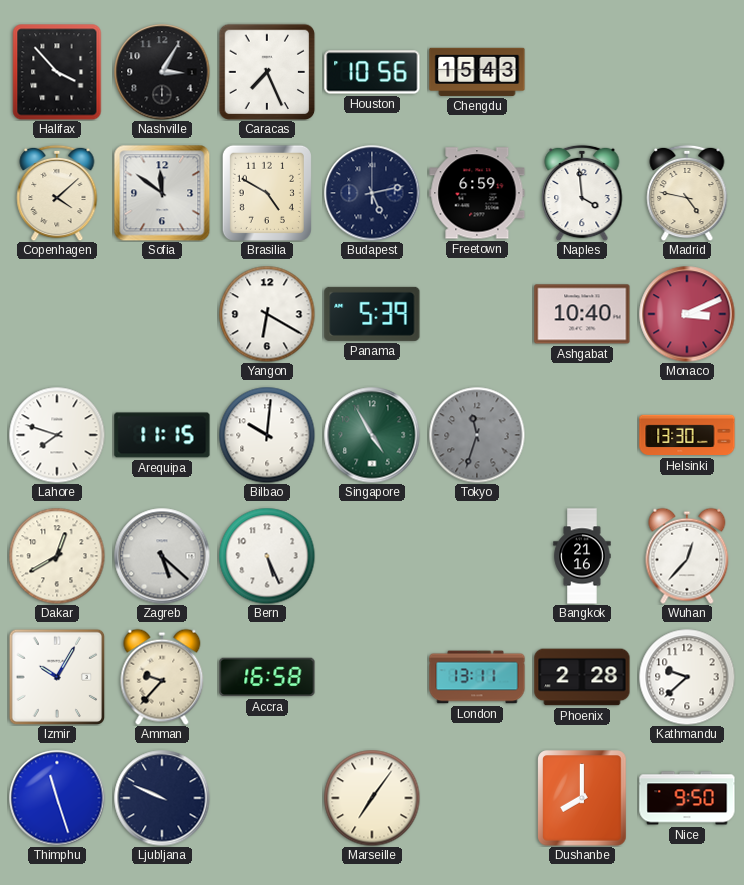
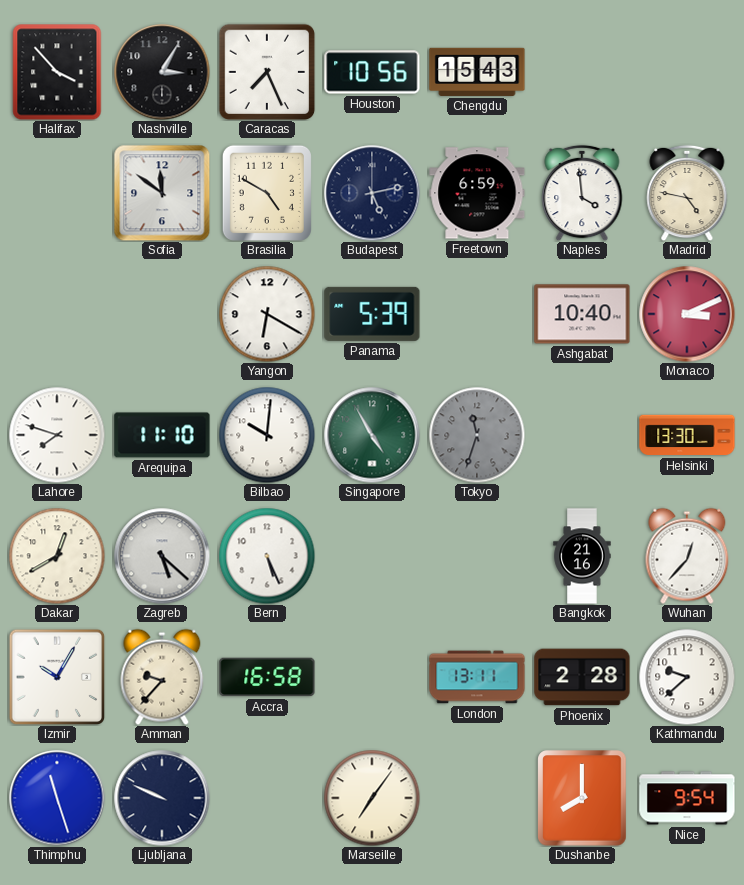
Copenhagen: 4:08 -> none
Arequipa: 11:15 -> 11:10
Nice: 9:50 -> 9:54
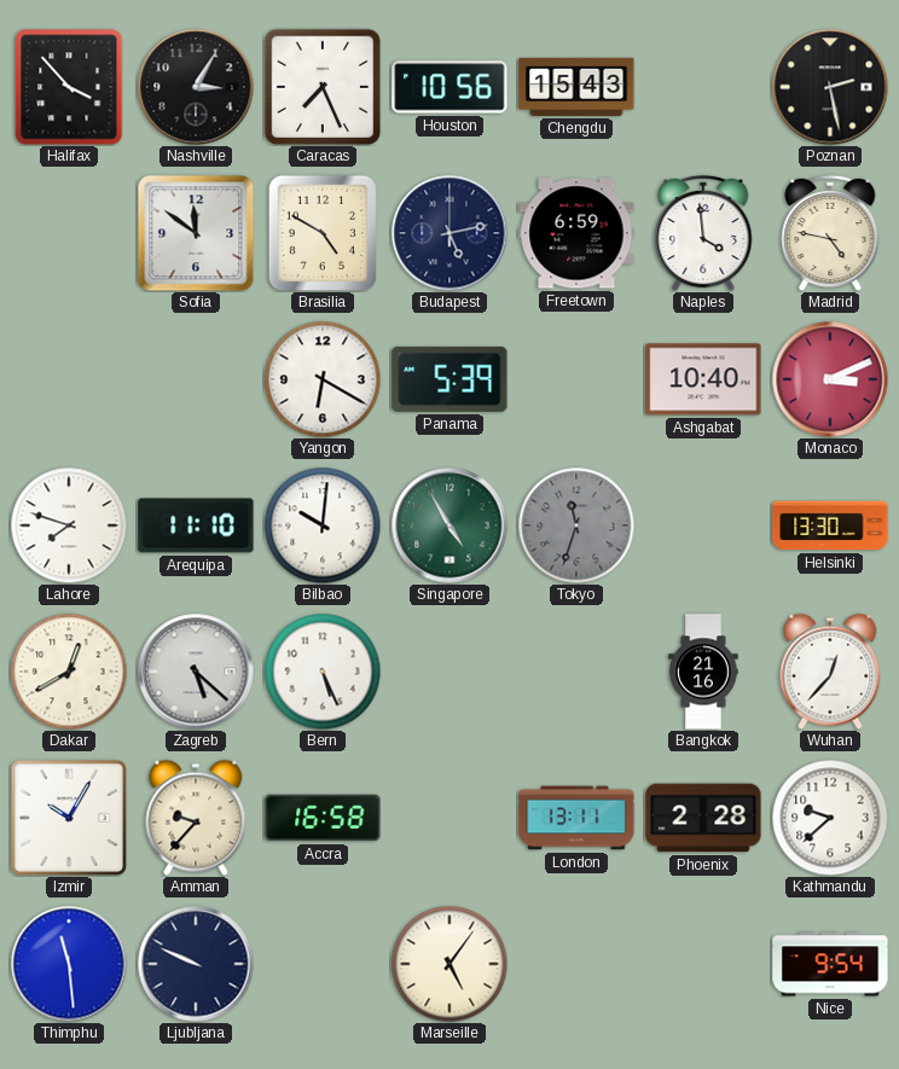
Poznan: none -> 2:28
Thimphu: 11:27 -> 11:29
Marseille: 7:06 -> 5:06
Dushanbe: 8:00 -> none
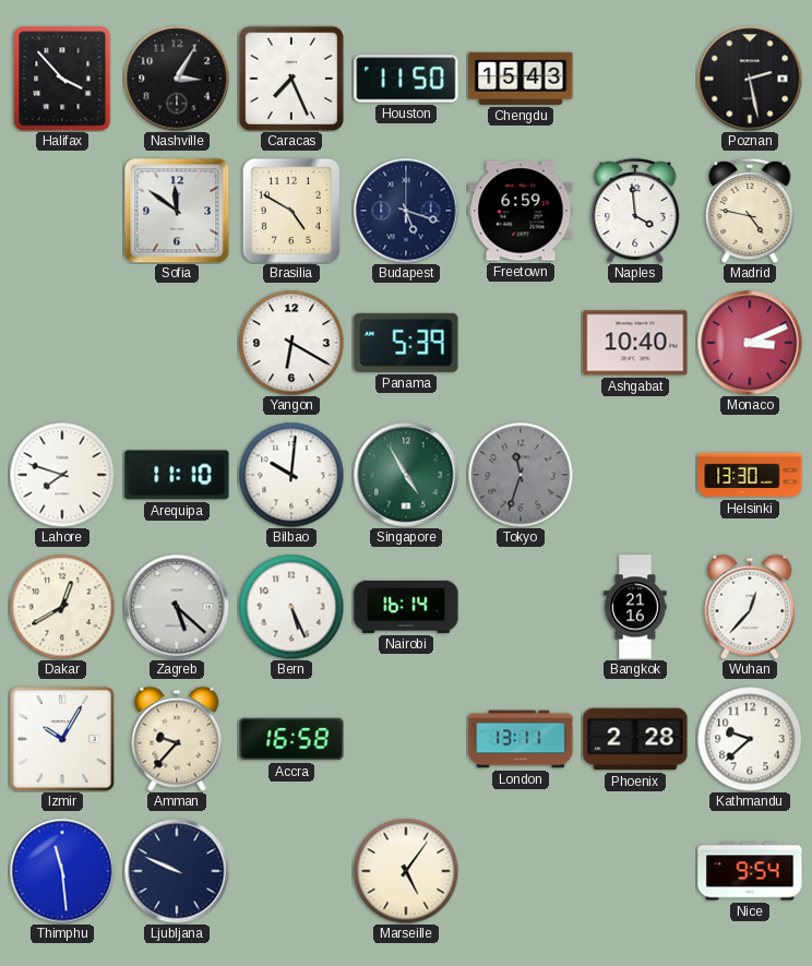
Houston: 10:56 -> 11:50
Budapest: 5:13 -> 5:18
Nairobi: none -> 16:14
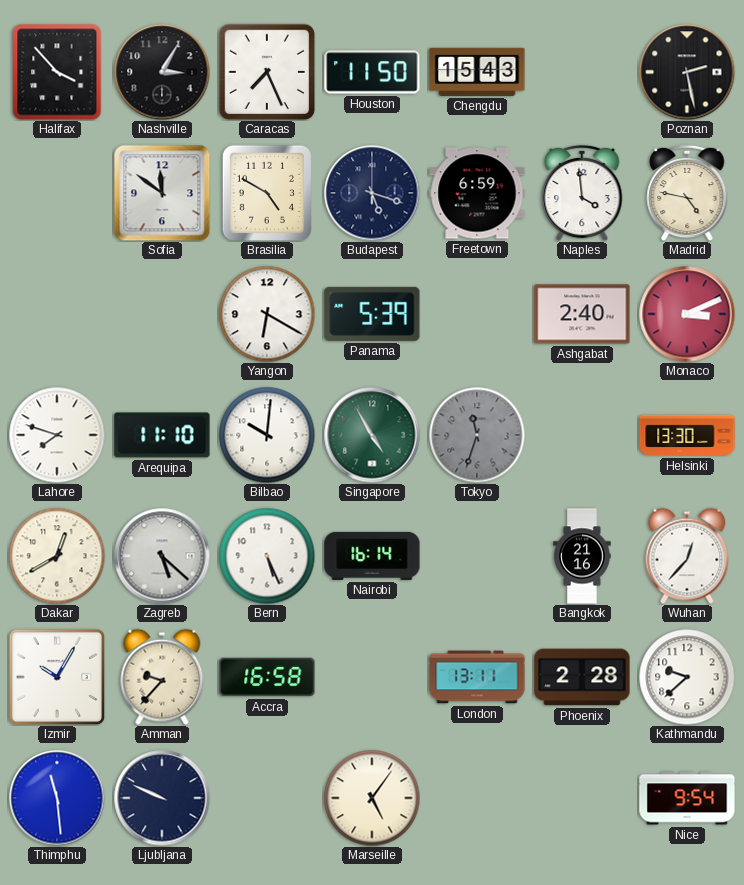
Ashgabat: 10:40 -> 2:40
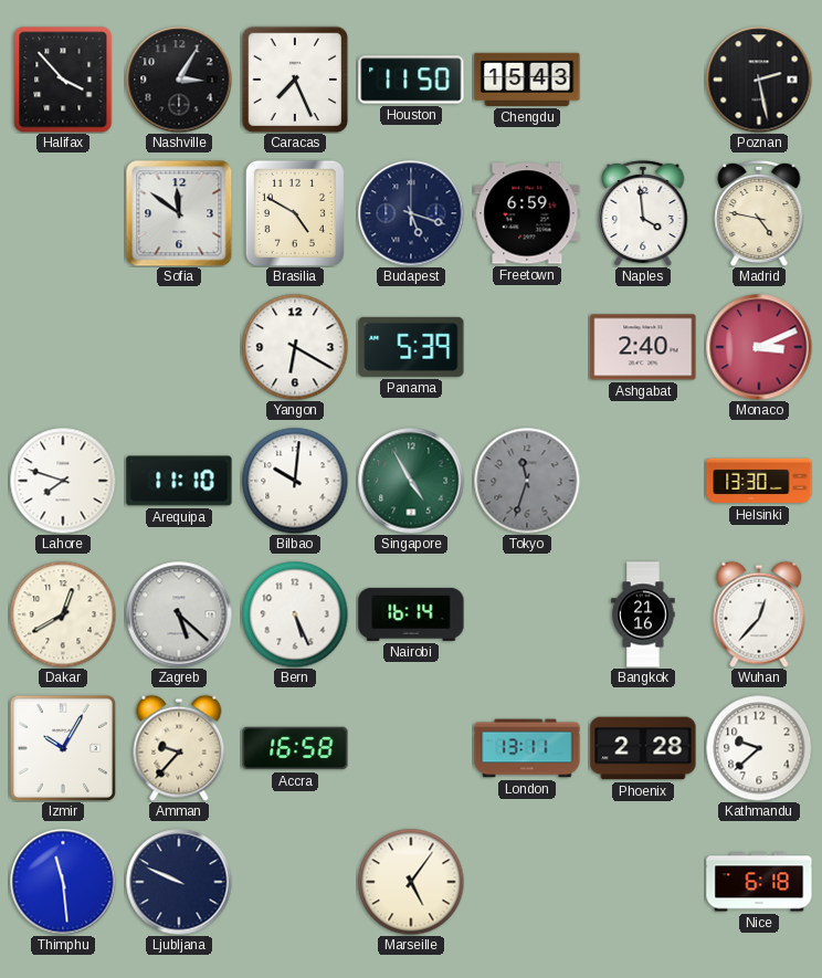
Nice: 9:54 -> 6:18
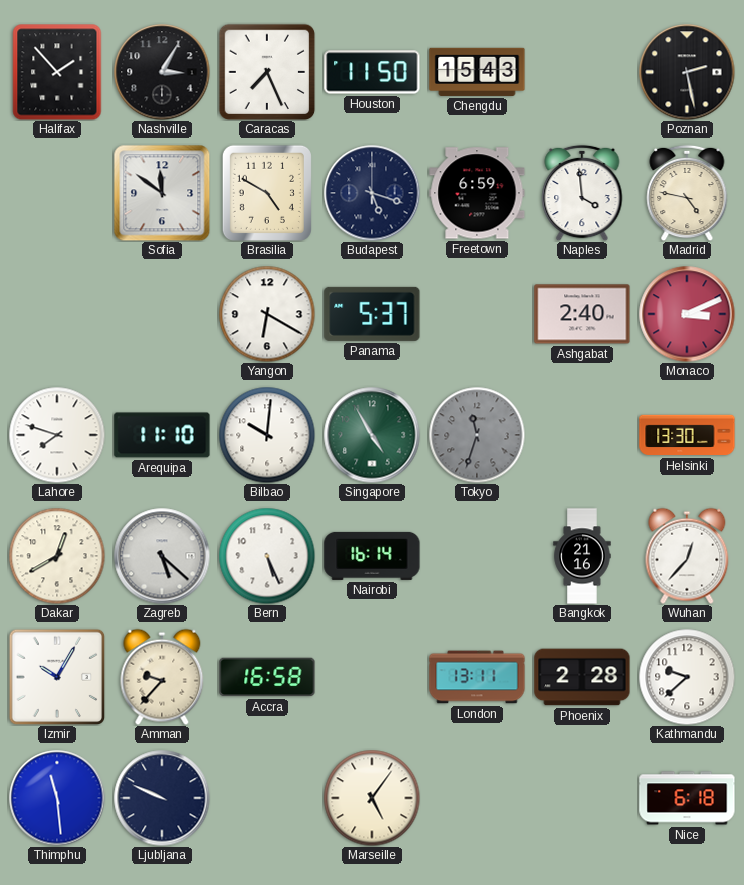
Halifax: 3:53 -> 1:53
Panama: 5:39 -> 5:37
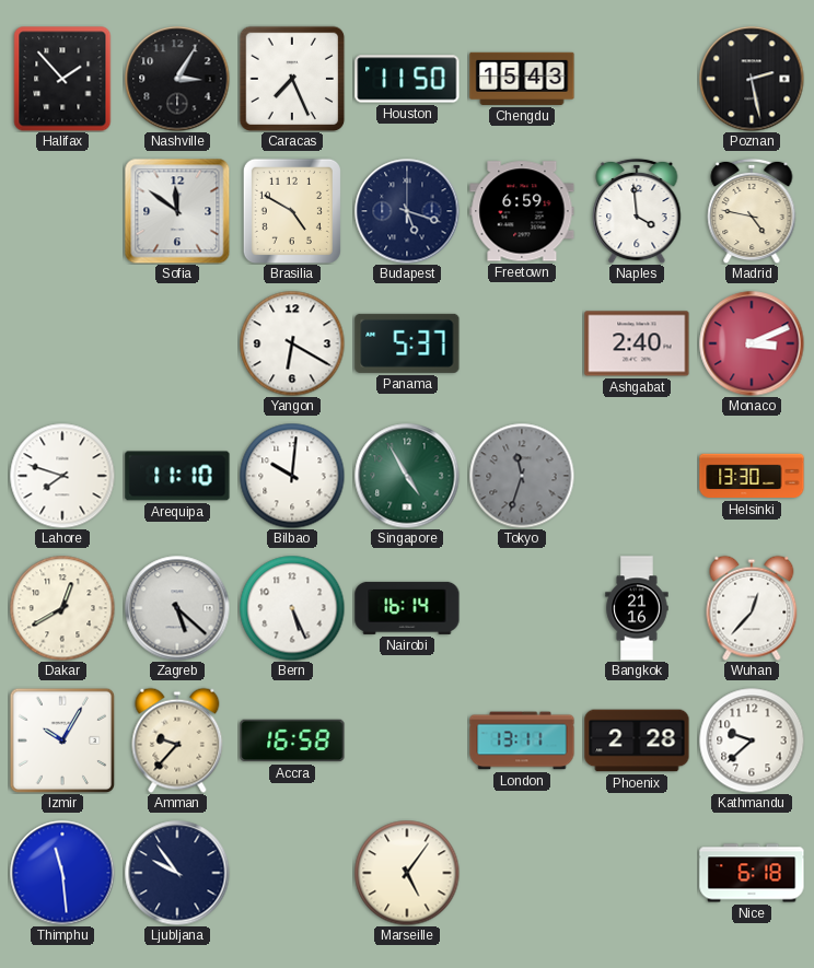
Ljubljana: 9:49 -> 9:54
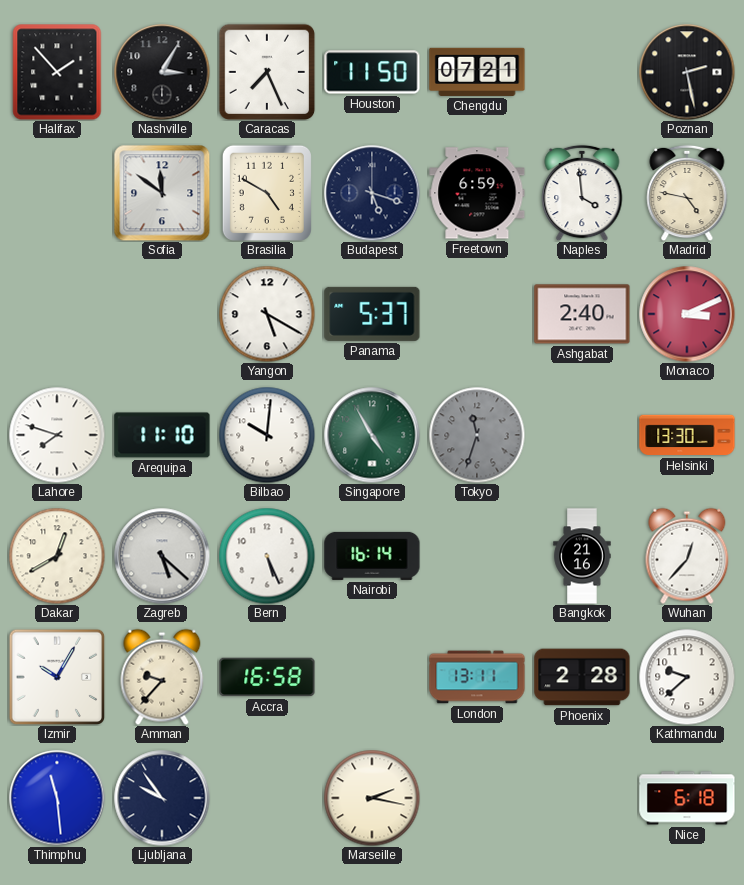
Chengdu: 15:43 -> 07:21
Yangon: 6:20 -> 5:20
Marseille: 5:06 -> 2:17
